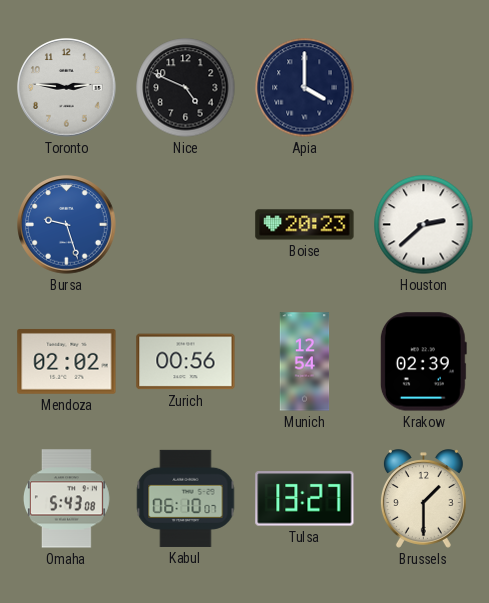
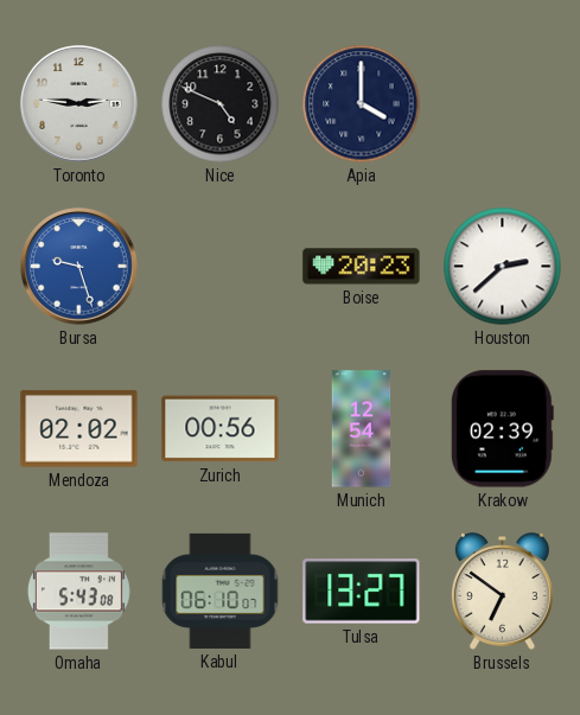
Brussels: 1:30 -> 6:51
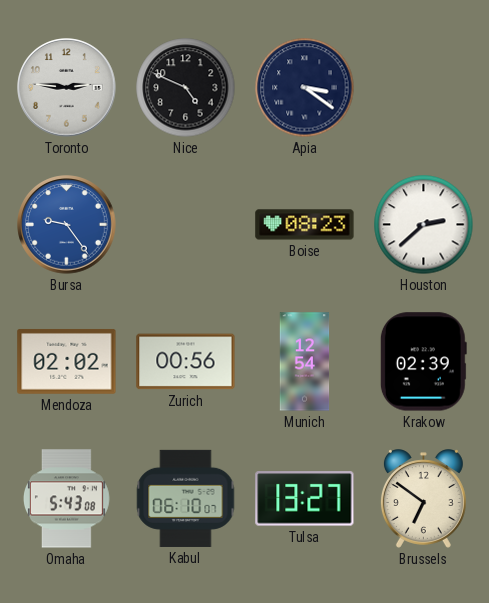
Apia: 4:00 -> 3:21
Bursa: 9:27 -> 9:24
Boise: 20:23 -> 08:23
